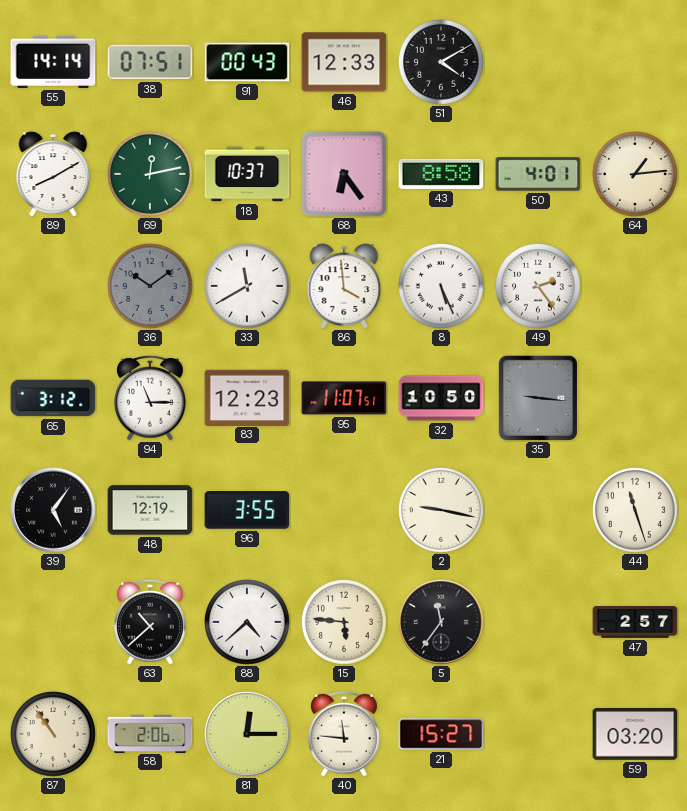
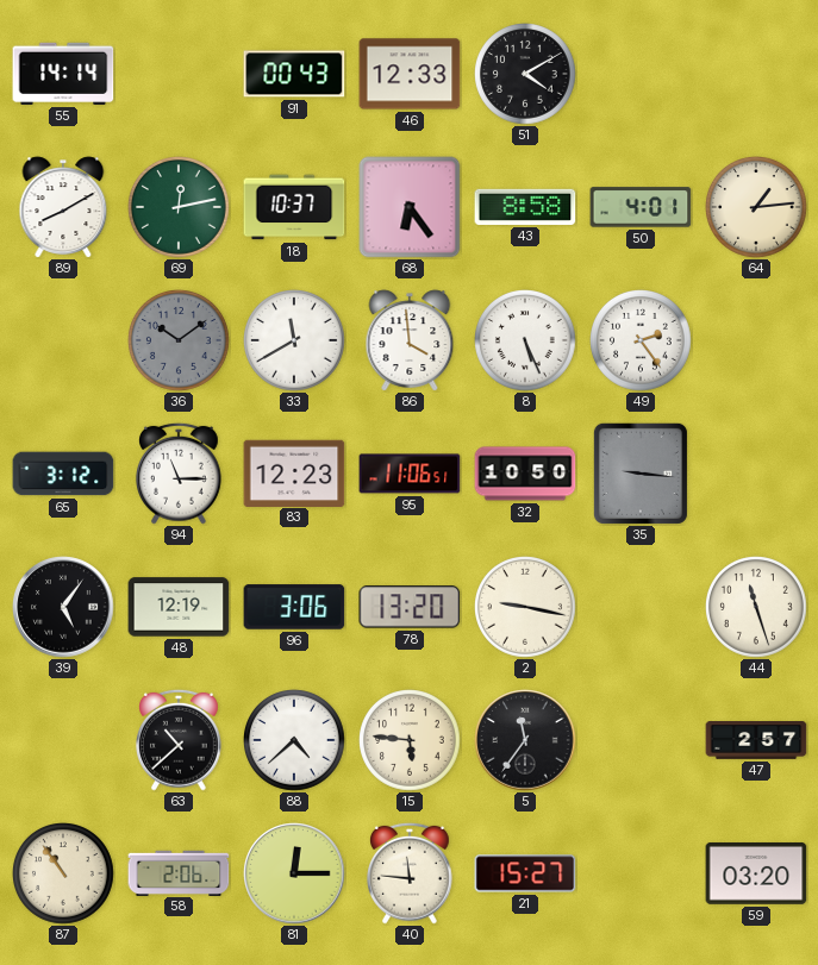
38: 07:51 -> none
95: 11:07 -> 11:06
96: 3:55 -> 3:06
78: none -> 13:20
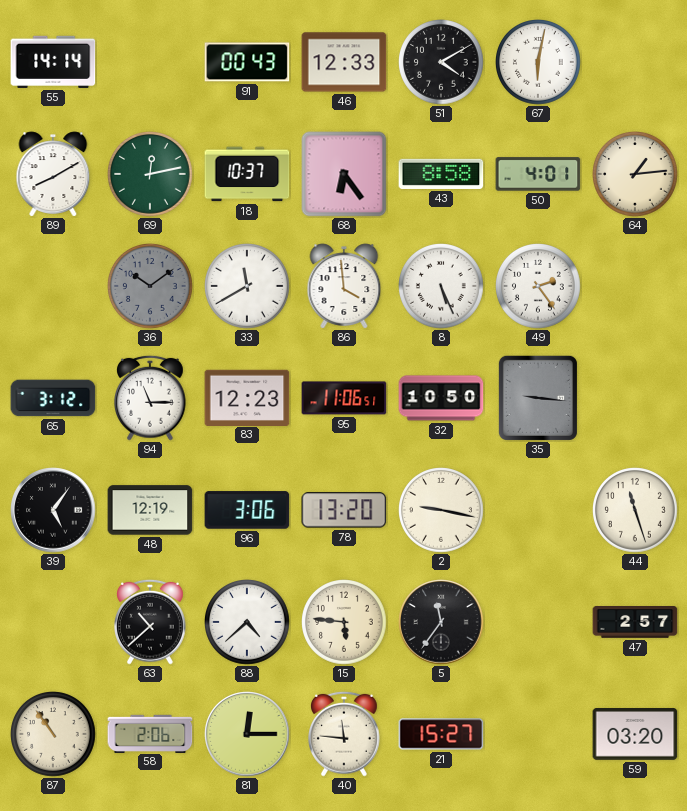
67: none -> 6:02
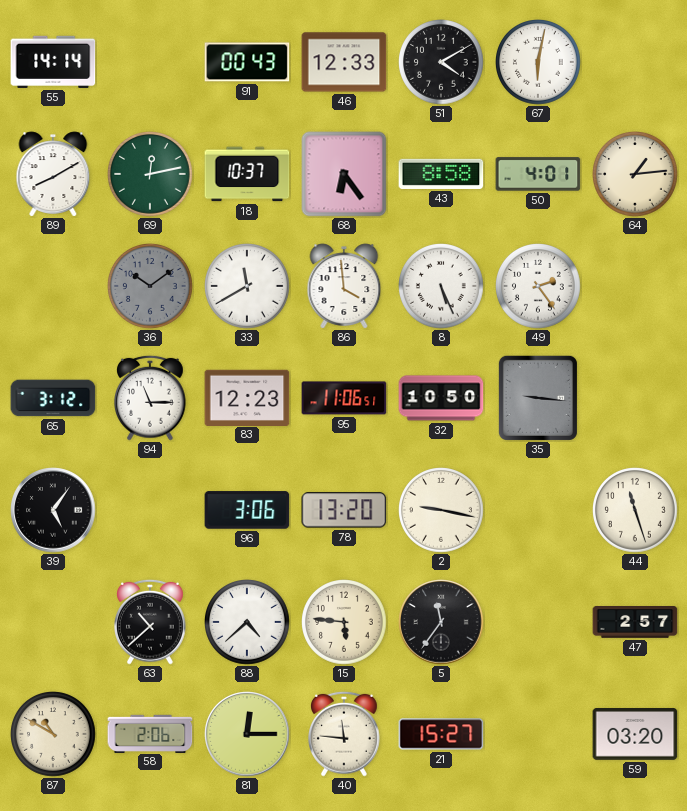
48: 12:19 -> none
87: 10:54 -> 10:50
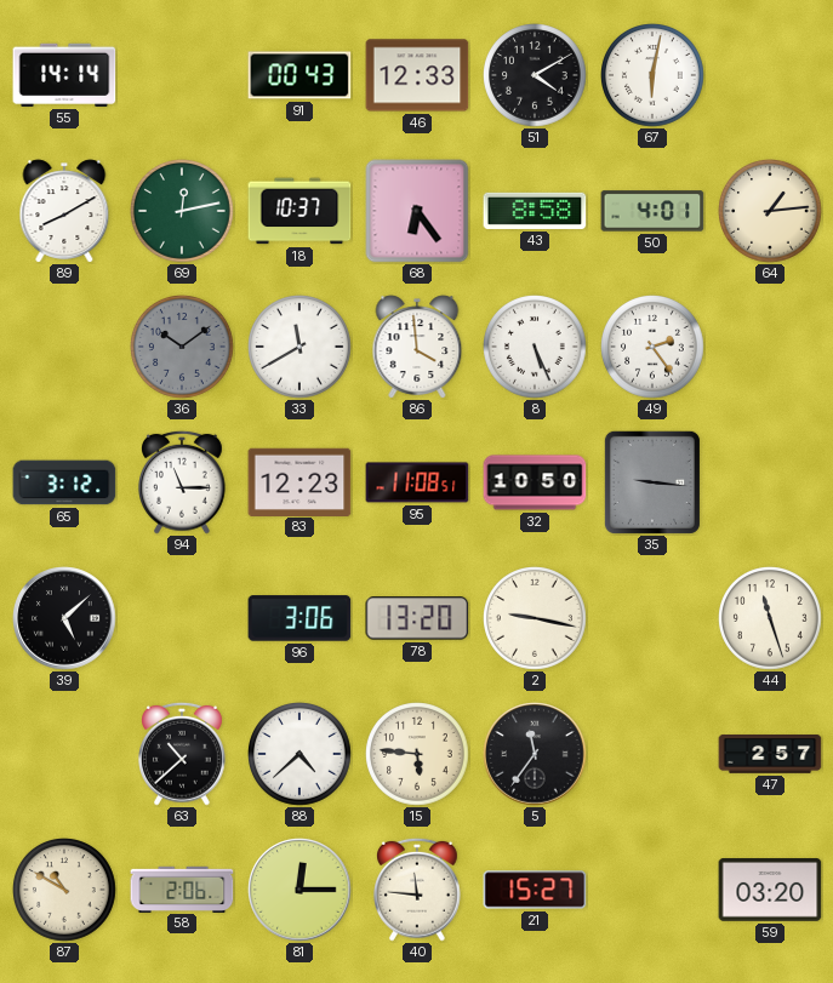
95: 11:06 -> 11:08
39: 5:06 -> 5:08
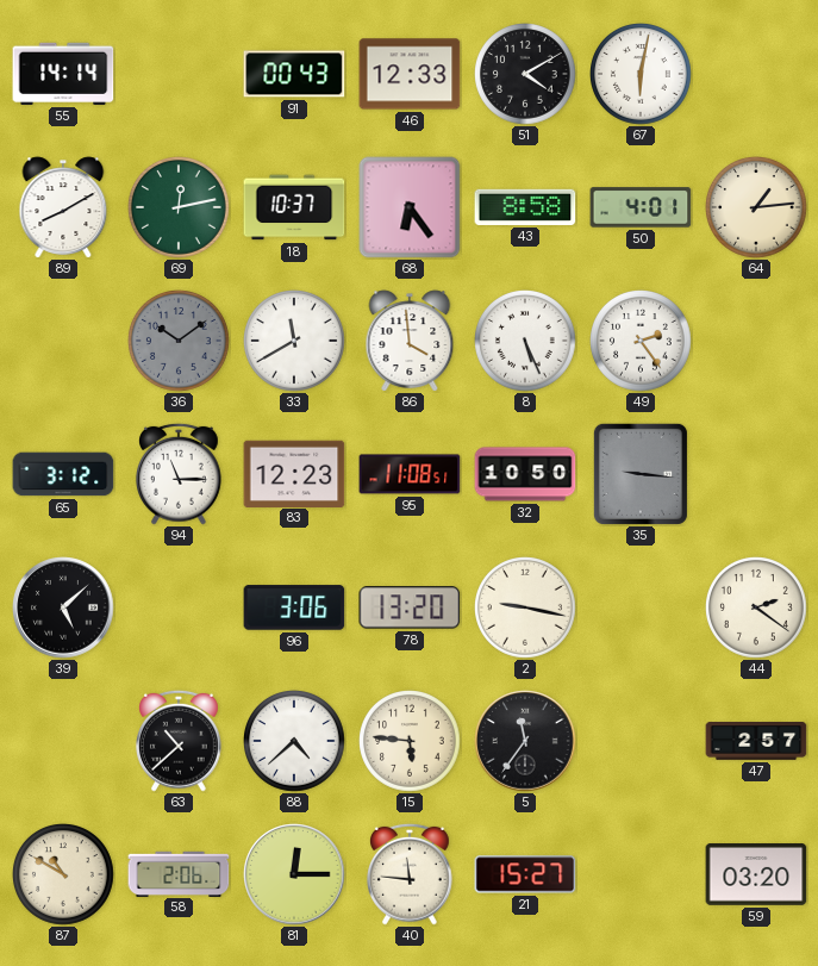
44: 11:27 -> 2:21
